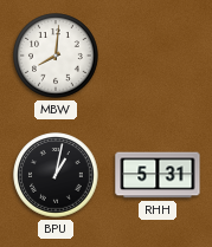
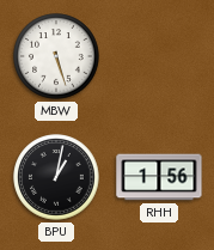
MBW: 8:01 -> 5:27
RHH: 5:31 -> 1:56
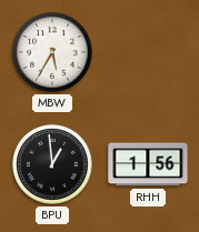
MBW: 5:27 -> 5:35
BPU: 1:02 -> 12:59
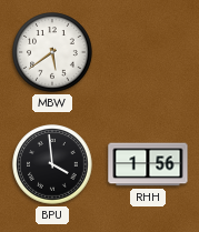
MBW: 5:35 -> 5:39
BPU: 12:59 -> 3:59
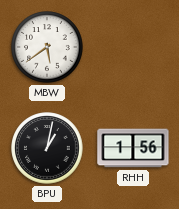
BPU: 3:59 -> 1:02
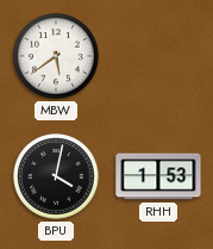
BPU: 1:02 -> 4:02
RHH: 1:56 -> 1:53
